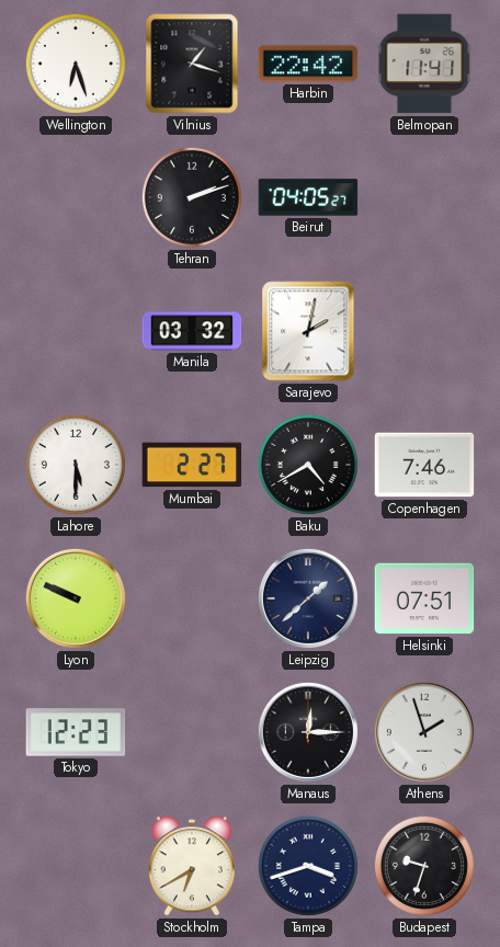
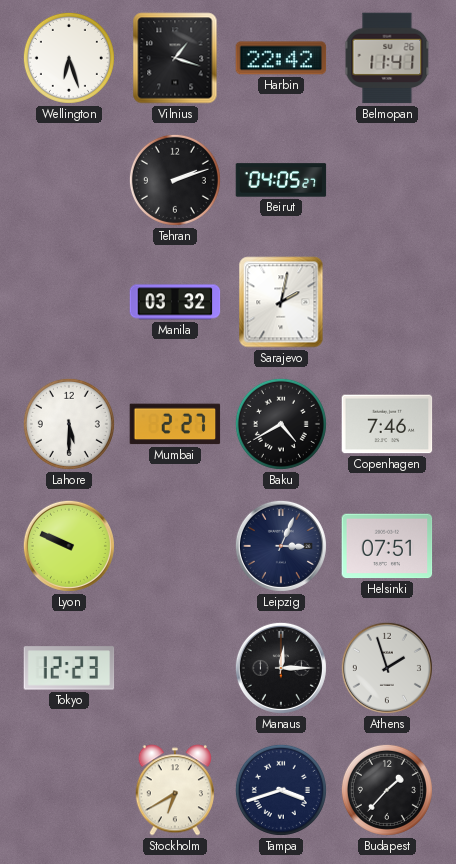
Leipzig: 1:38 -> 3:04
Budapest: 9:33 -> 1:37
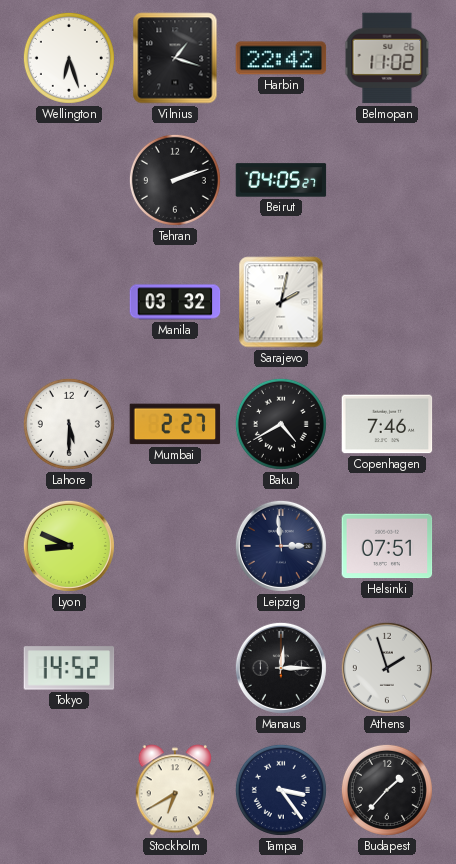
Belmopan: 11:41 -> 11:02
Lyon: 9:49 -> 8:49
Leipzig: 3:04 -> 2:59
Tokyo: 12:23 -> 14:52
Tampa: 3:42 -> 3:24
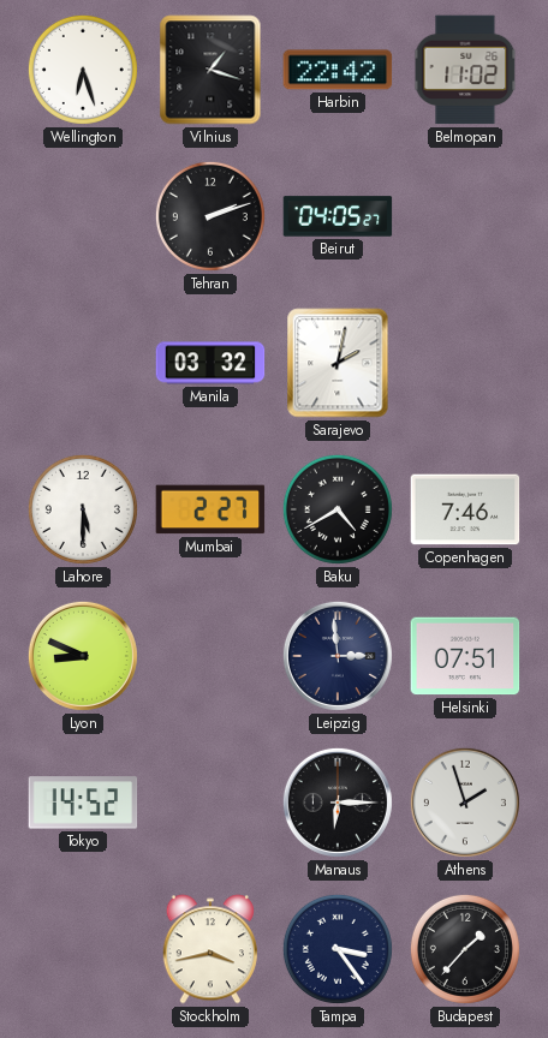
Manaus: 12:15 -> 6:15
Stockholm: 6:40 -> 3:43
